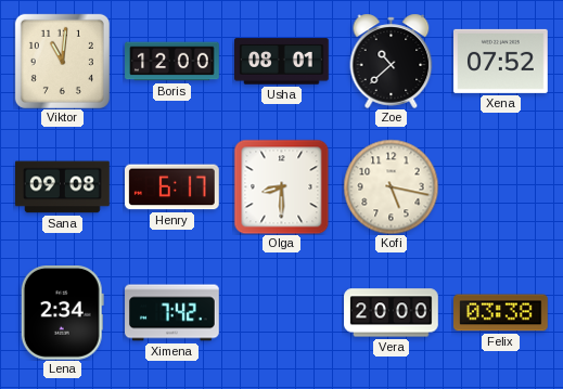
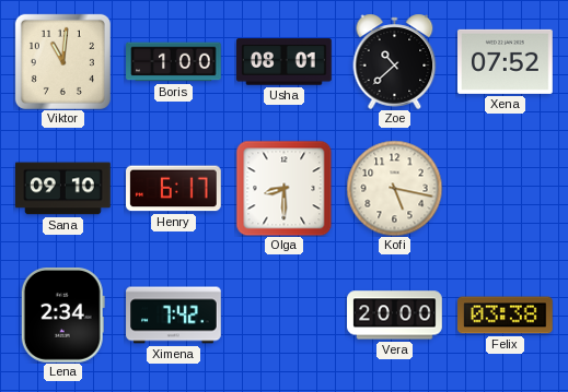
Boris: 12:00 -> 1:00
Sana: 09:08 -> 09:10
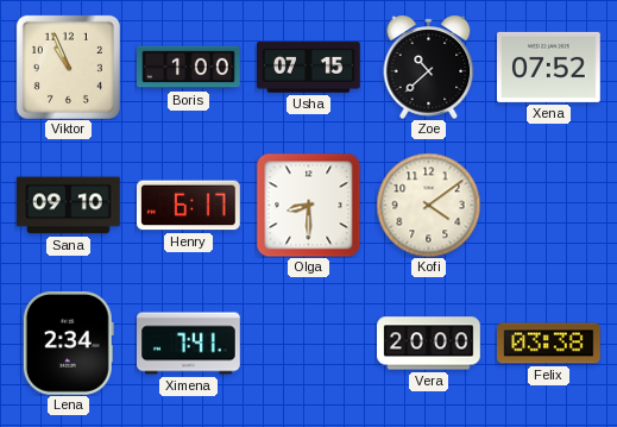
Viktor: 11:01 -> 10:56
Usha: 08:01 -> 07:15
Kofi: 5:17 -> 4:09
Ximena: 7:42 -> 7:41
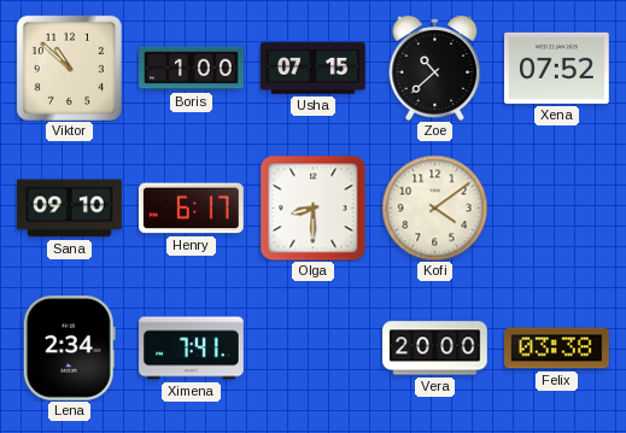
Viktor: 10:56 -> 10:52
